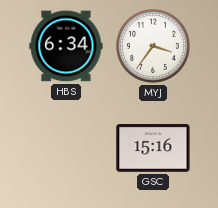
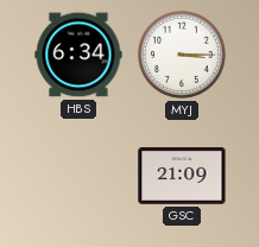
MYJ: 3:36 -> 3:15
GSC: 15:16 -> 21:09
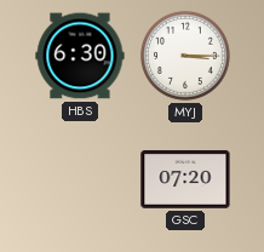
HBS: 6:34 -> 6:30
GSC: 21:09 -> 07:20
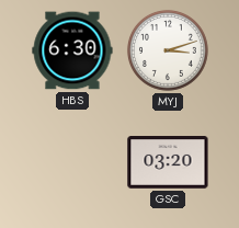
MYJ: 3:15 -> 3:12
GSC: 07:20 -> 03:20
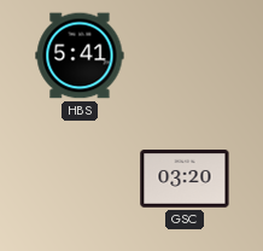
HBS: 6:30 -> 5:41
MYJ: 3:12 -> none
